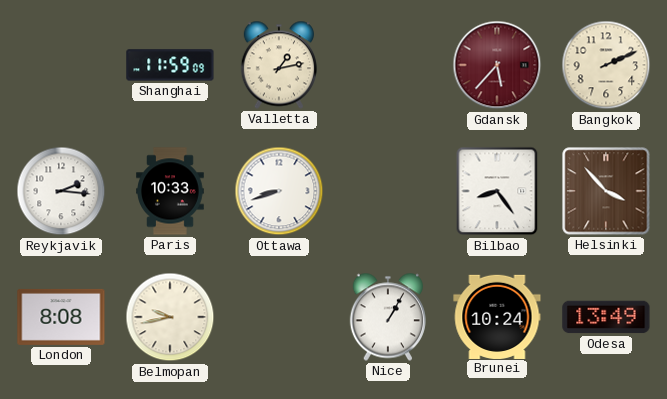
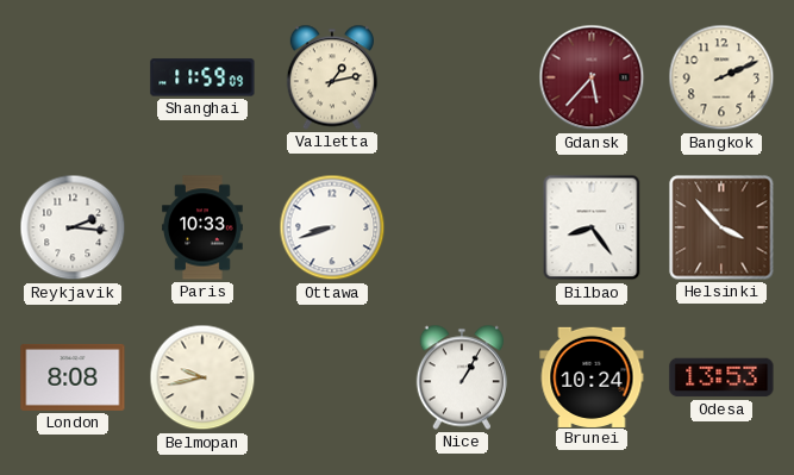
Odesa: 13:49 -> 13:53
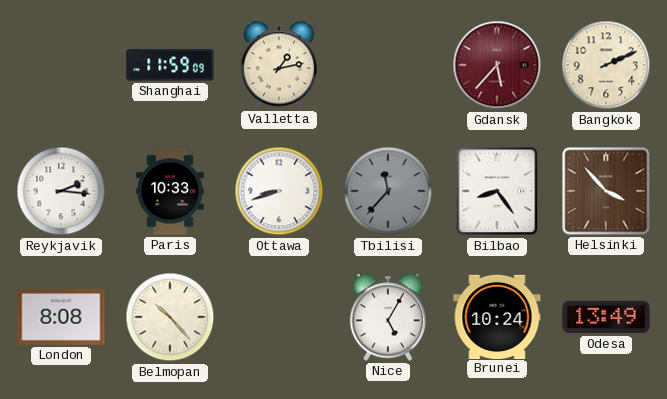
Tbilisi: none -> 11:37
Belmopan: 9:43 -> 10:23
Nice: 1:05 -> 5:05
Odesa: 13:53 -> 13:49
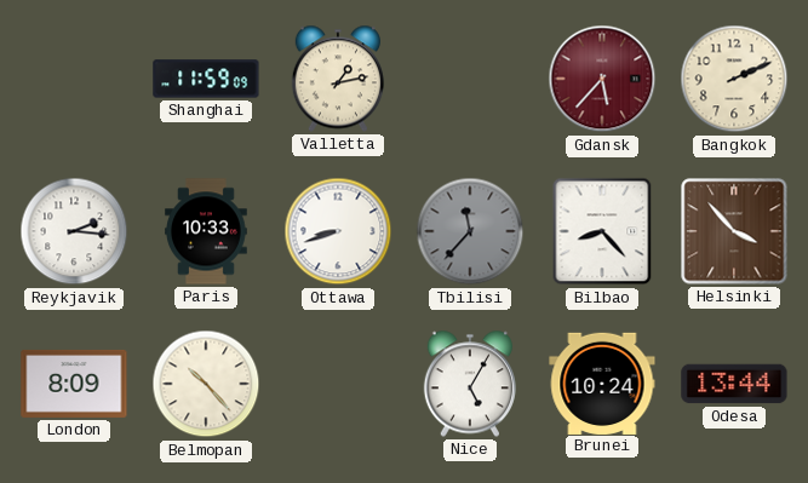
Bilbao: 8:24 -> 8:23
London: 8:08 -> 8:09
Odesa: 13:49 -> 13:44
